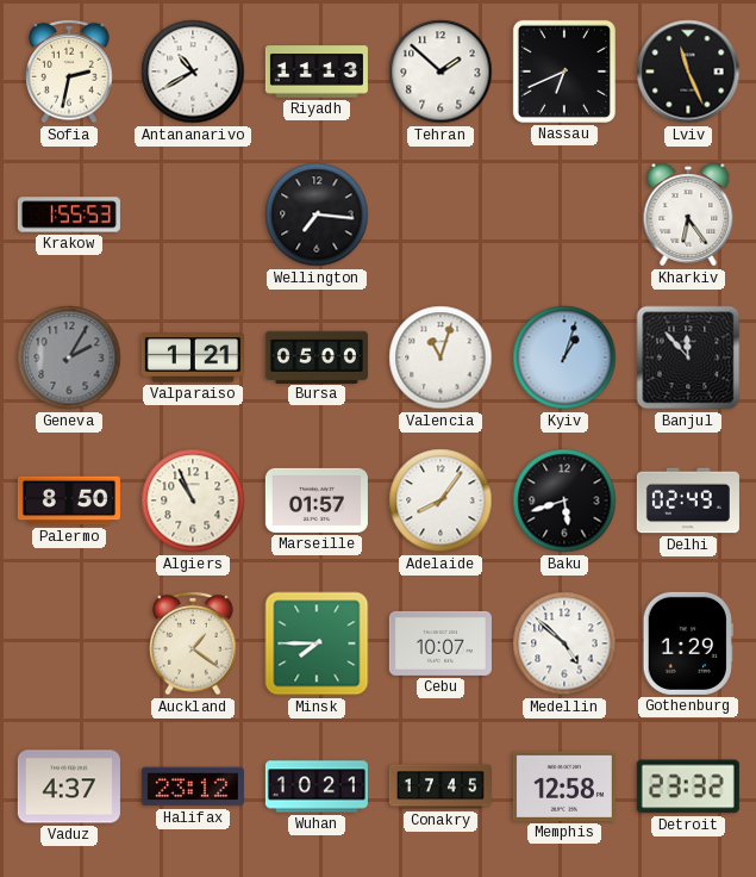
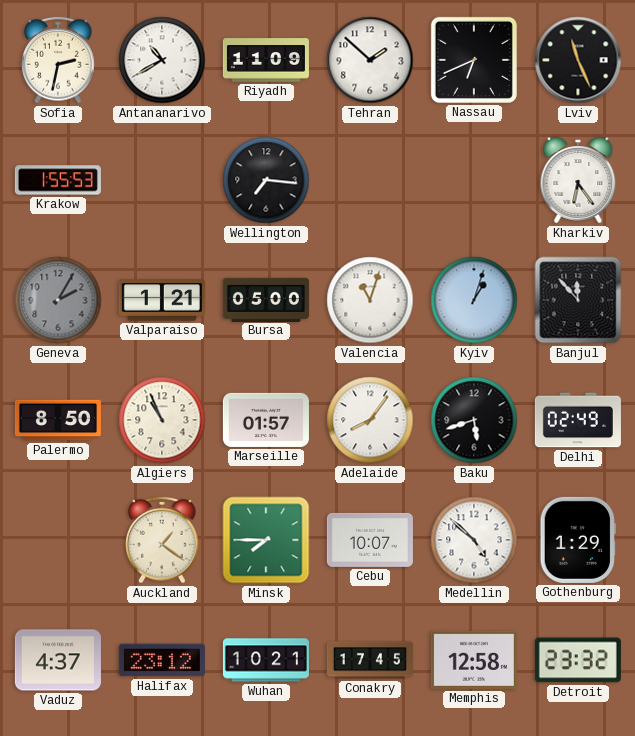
Riyadh: 11:13 -> 11:09
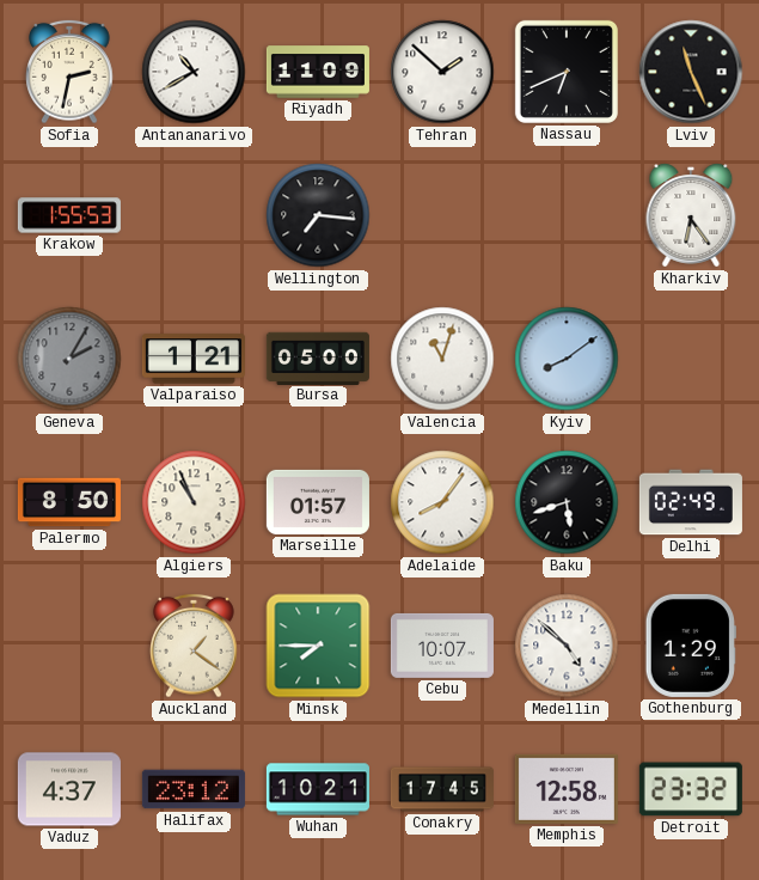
Kyiv: 1:03 -> 8:09
Banjul: 11:53 -> none
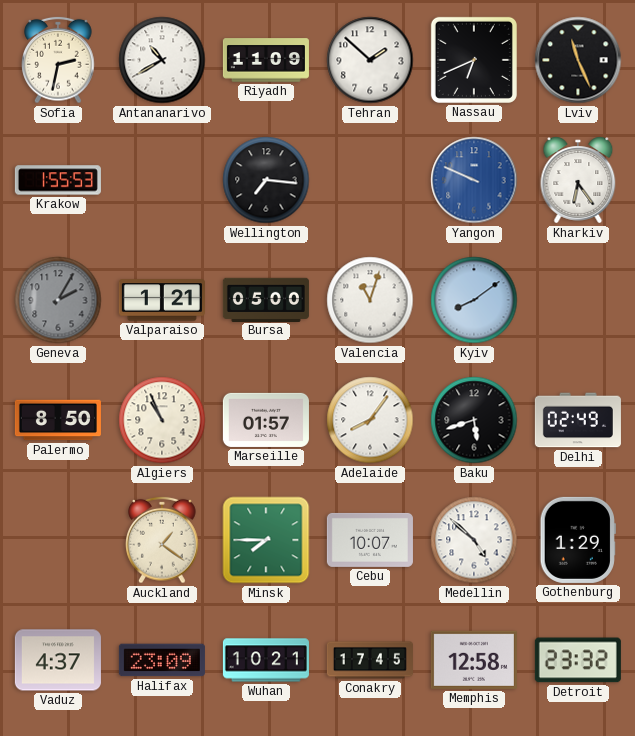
Yangon: none -> 9:49
Halifax: 23:12 -> 23:09
